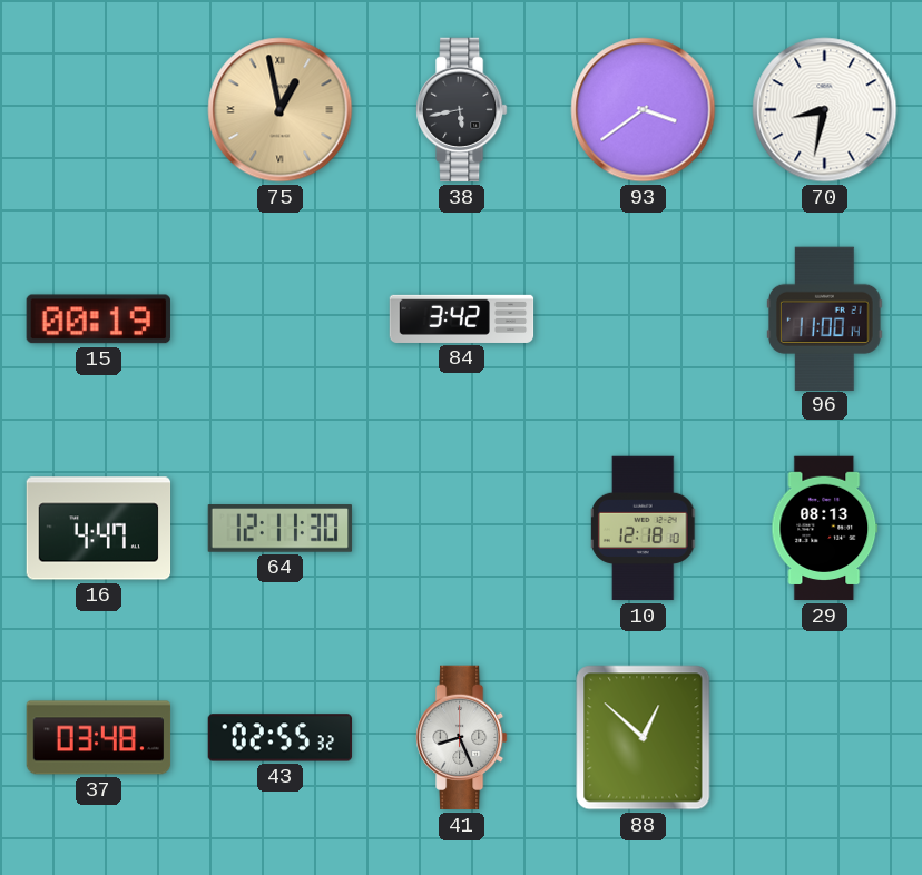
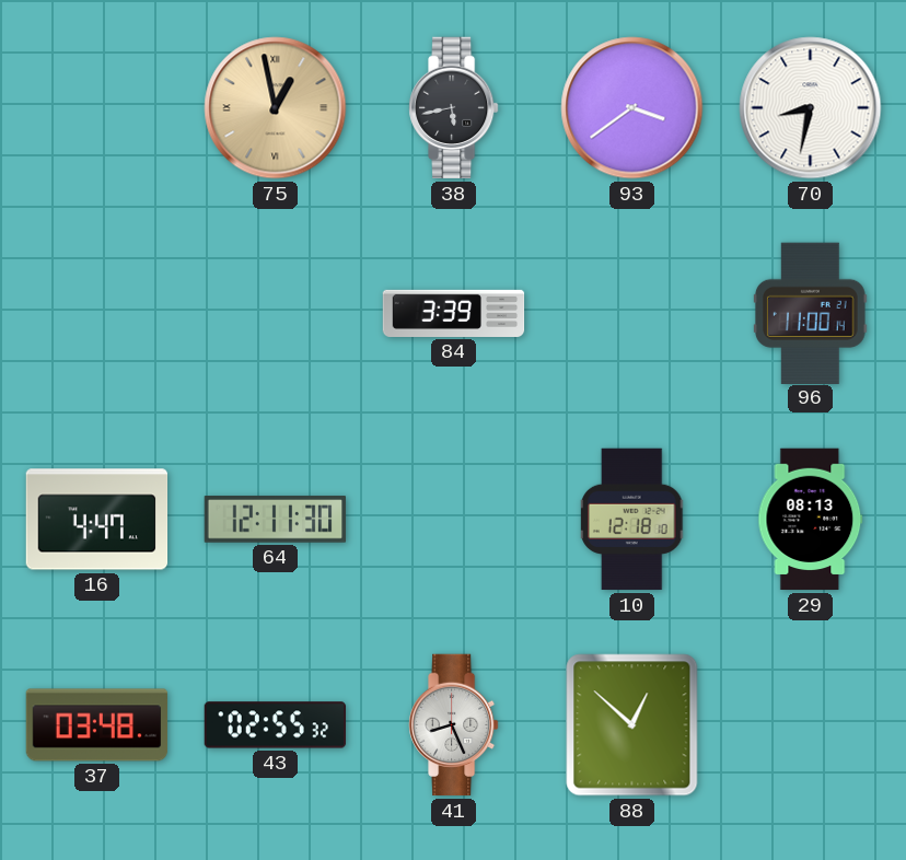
15: 00:19 -> none
84: 3:42 -> 3:39
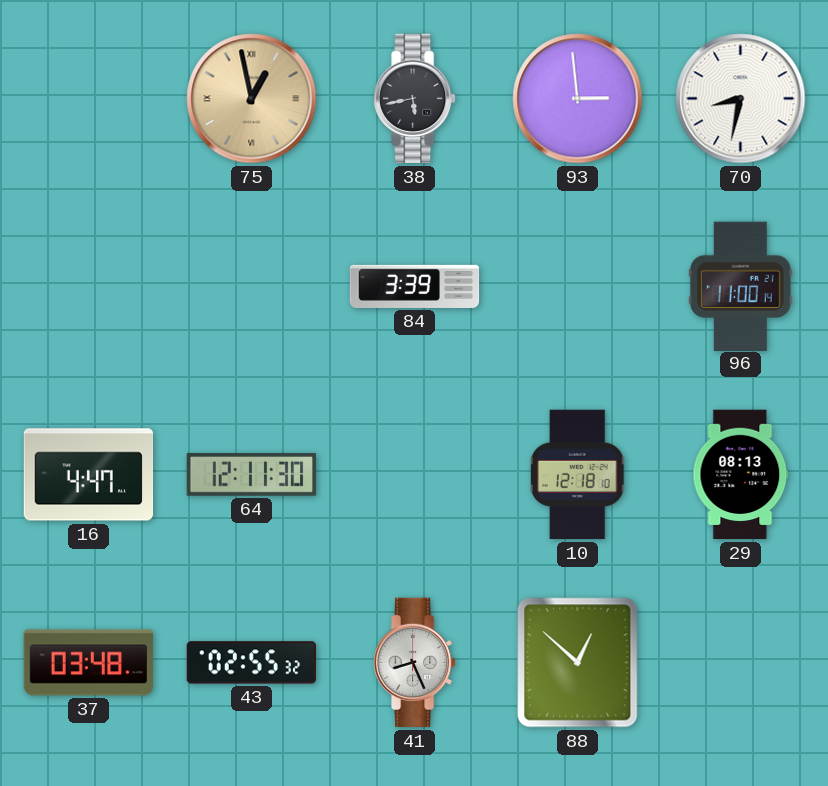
93: 3:39 -> 2:59
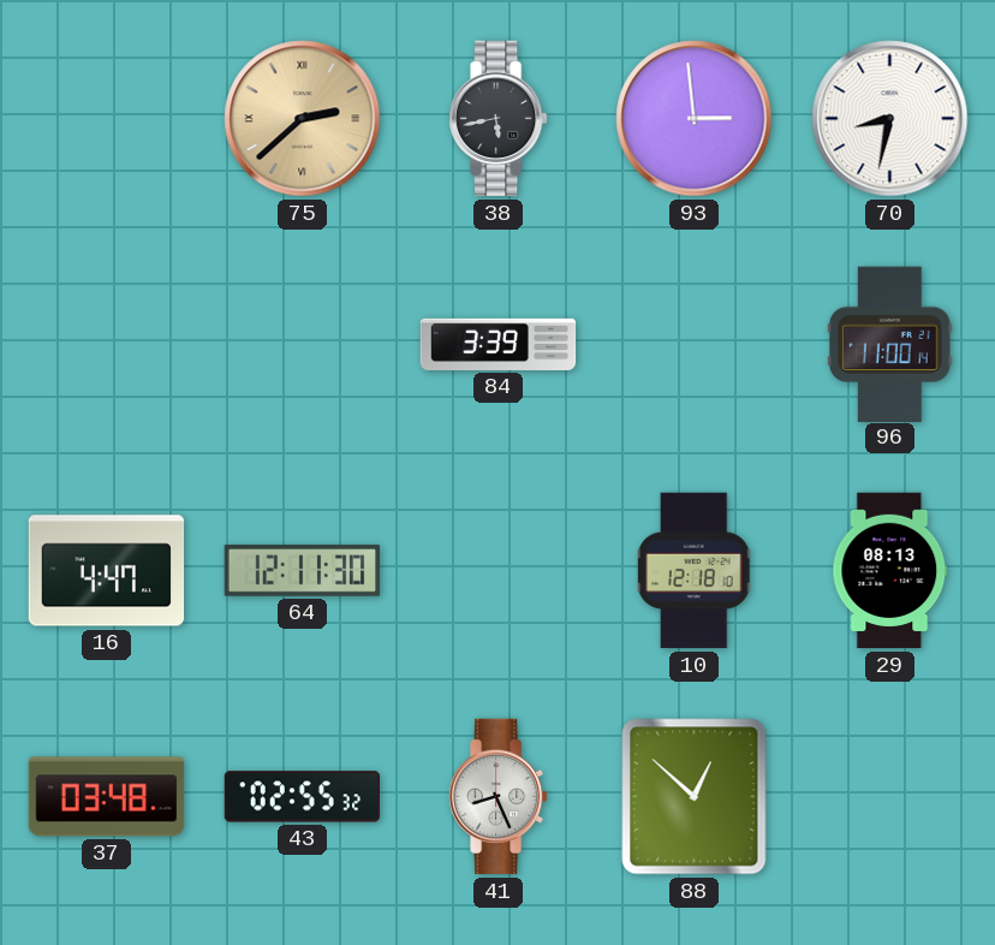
75: 12:58 -> 2:38
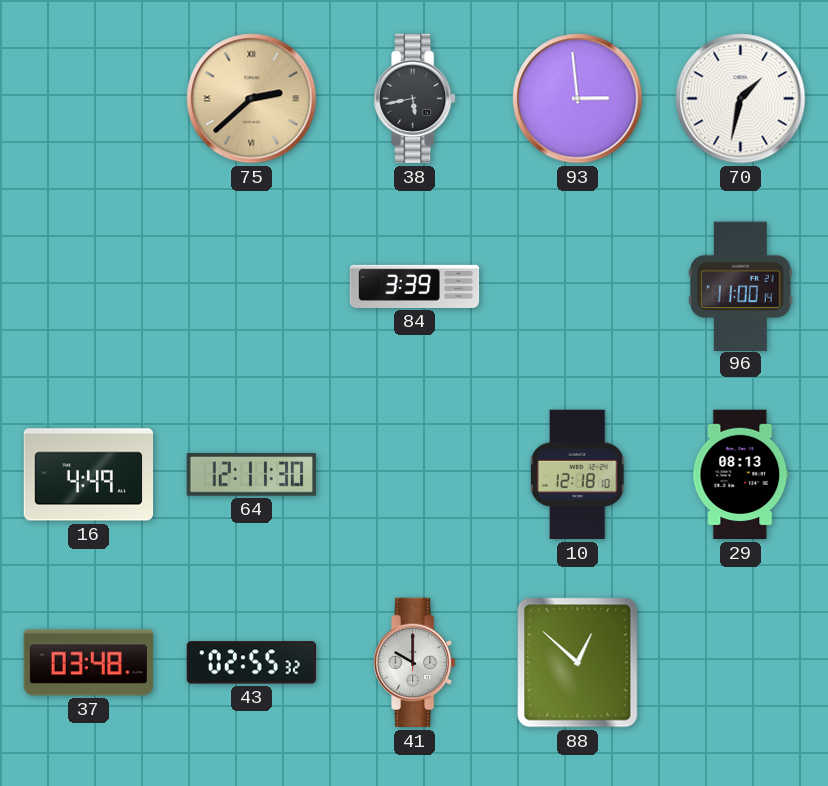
70: 8:32 -> 1:32
16: 4:47 -> 4:49
41: 8:26 -> 10:00
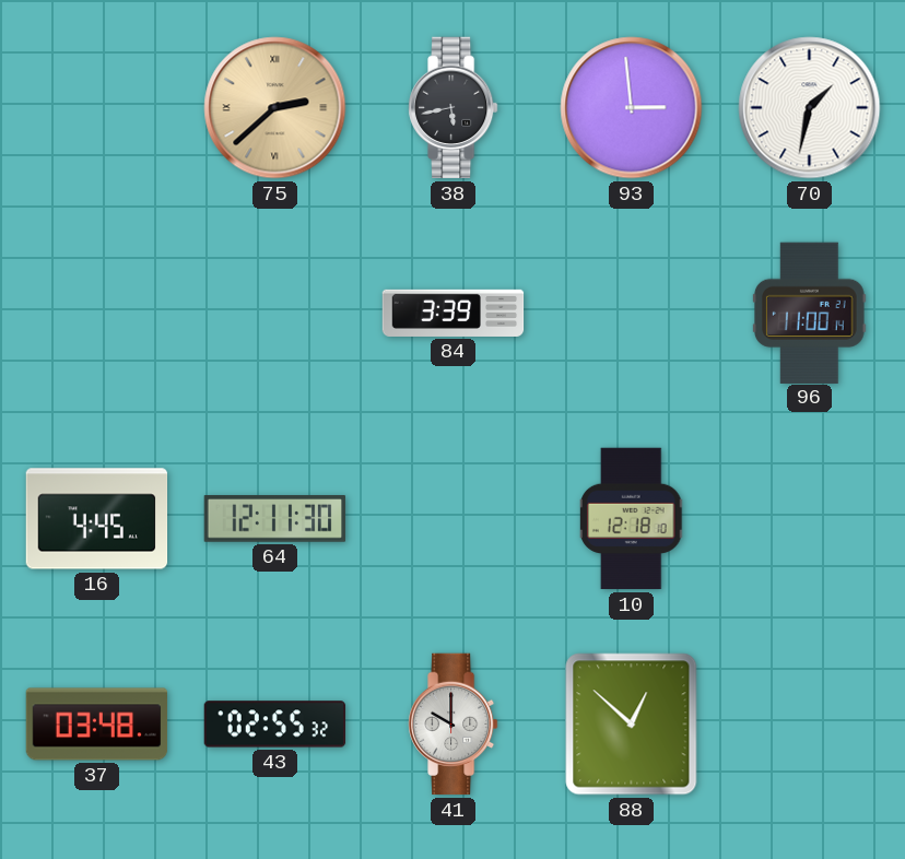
16: 4:49 -> 4:45
29: 08:13 -> none
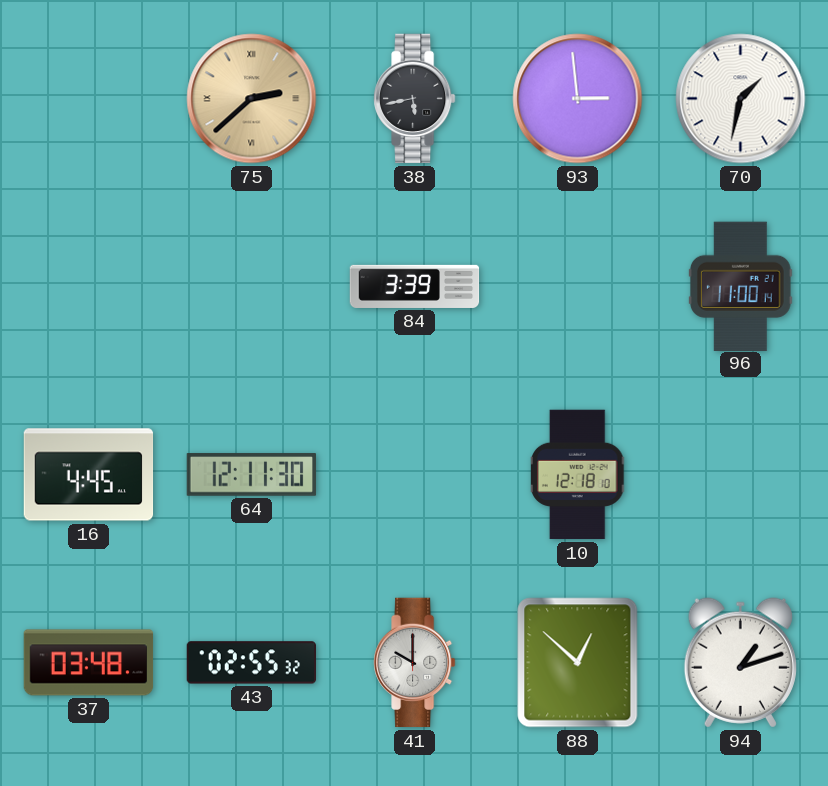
94: none -> 1:12
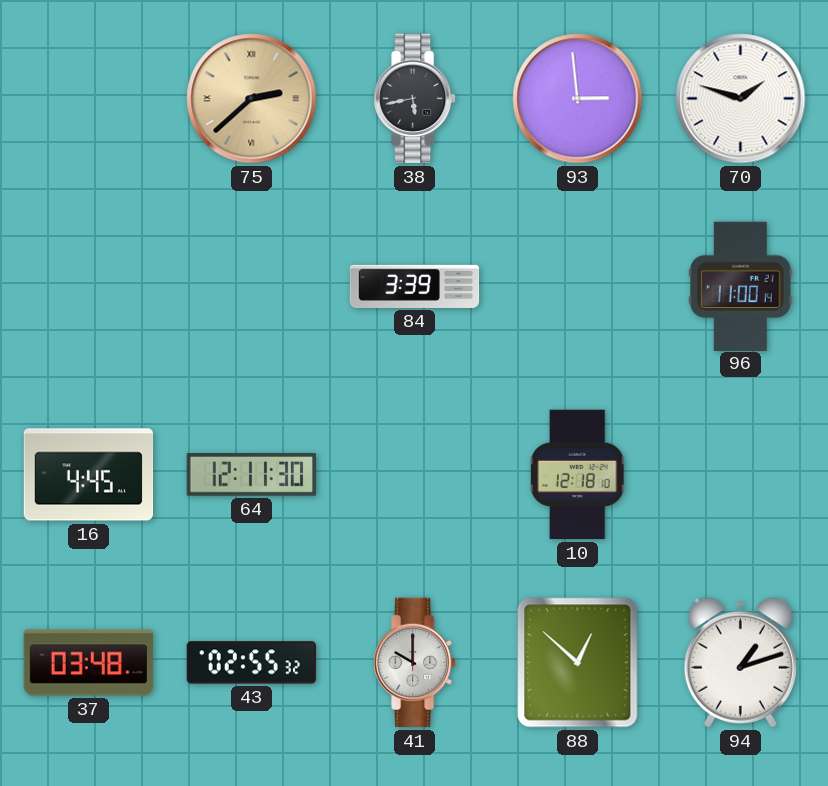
70: 1:32 -> 1:48
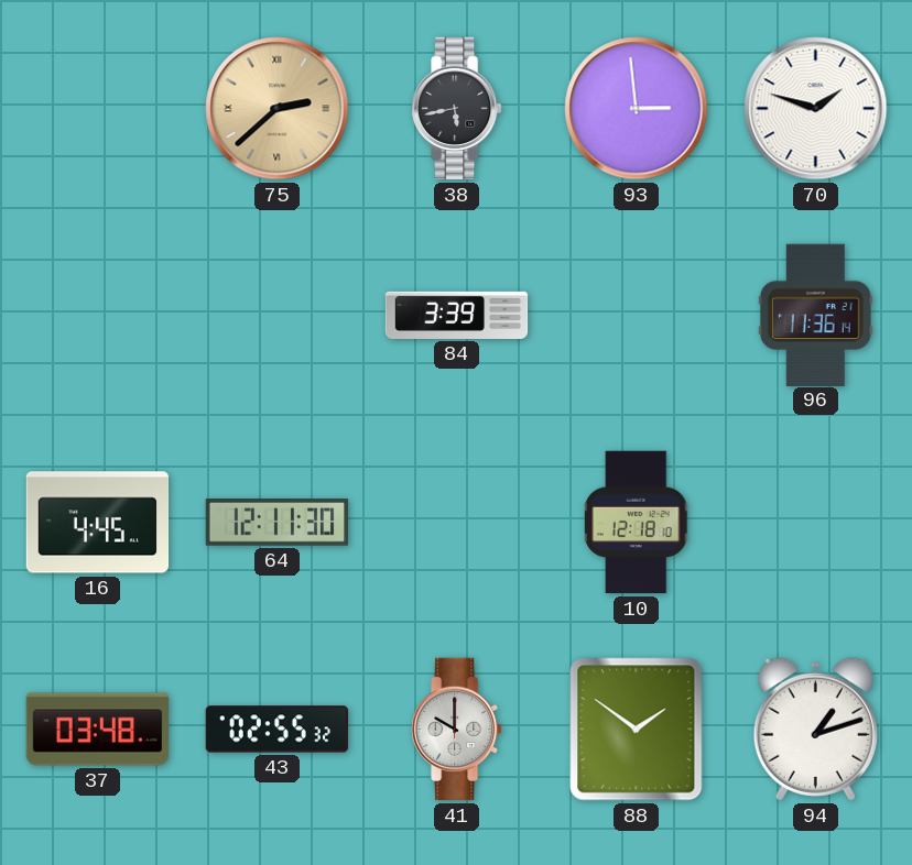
96: 11:00 -> 11:36
88: 12:52 -> 1:51
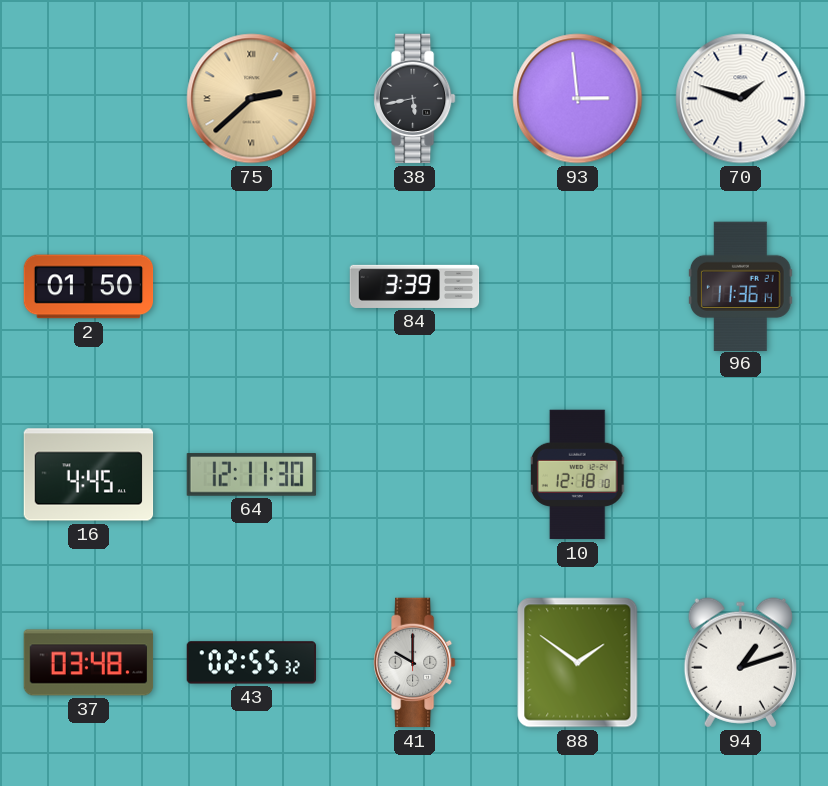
2: none -> 01:50
